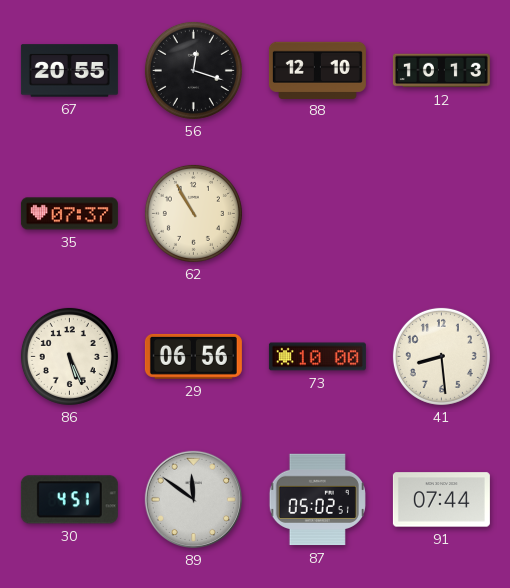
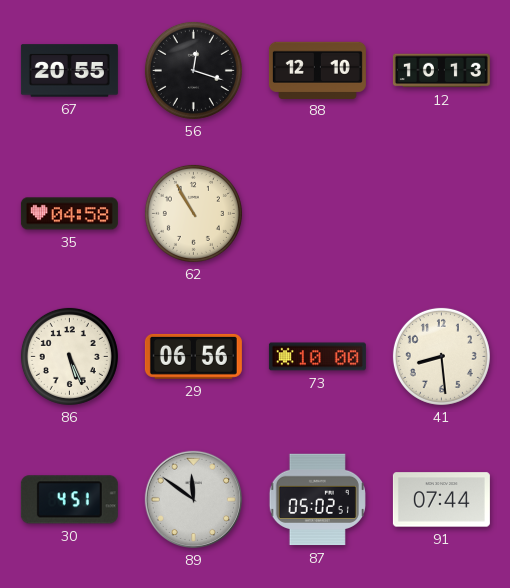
35: 07:37 -> 04:58
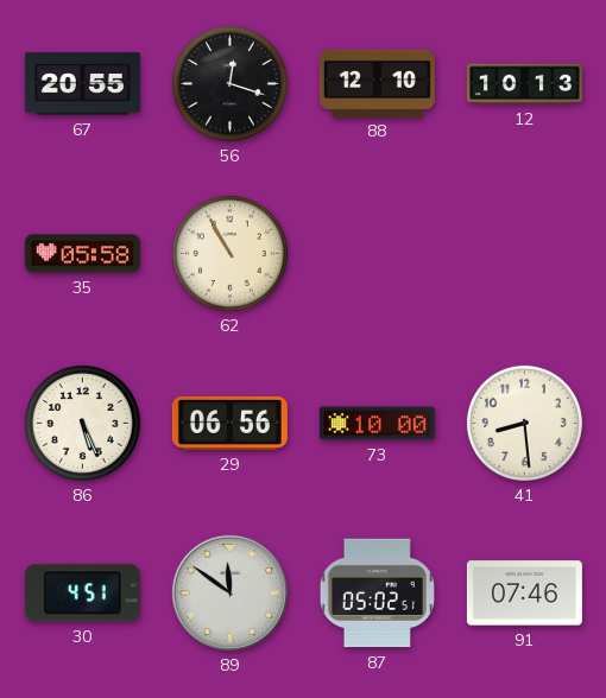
35: 04:58 -> 05:58
91: 07:44 -> 07:46
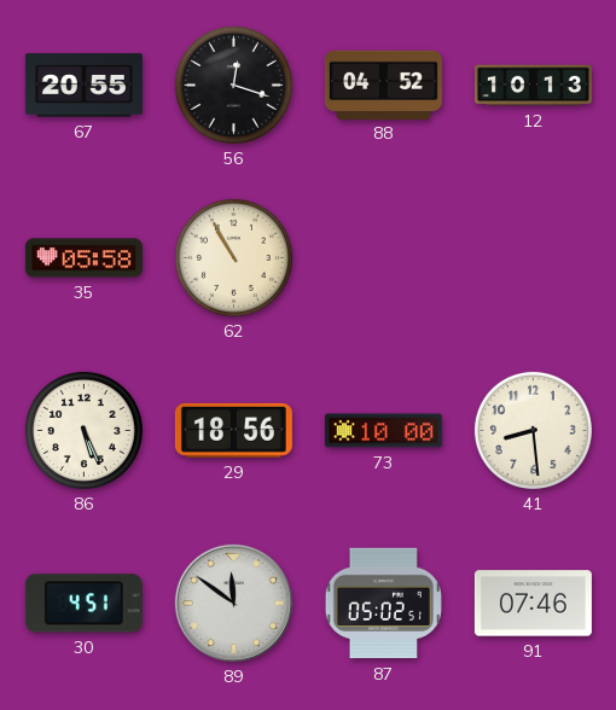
88: 12:10 -> 04:52
29: 06:56 -> 18:56
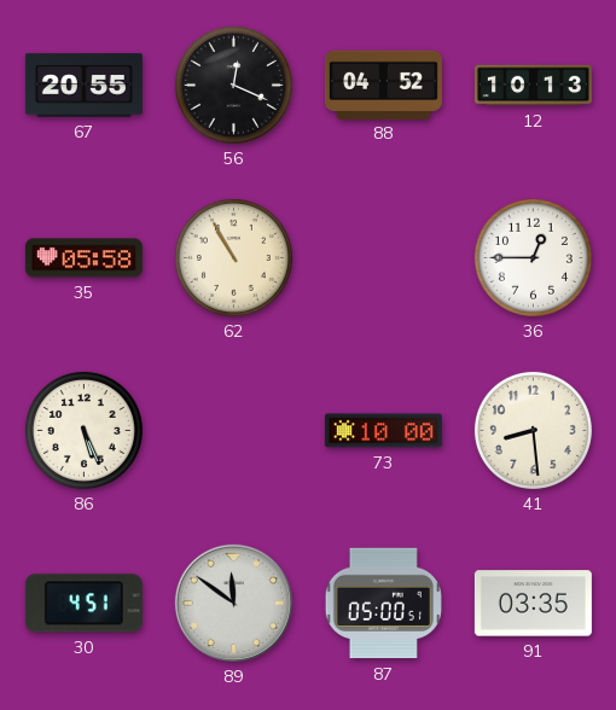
56: 12:18 -> 12:19
36: none -> 12:45
29: 18:56 -> none
87: 05:02 -> 05:00
91: 07:46 -> 03:35
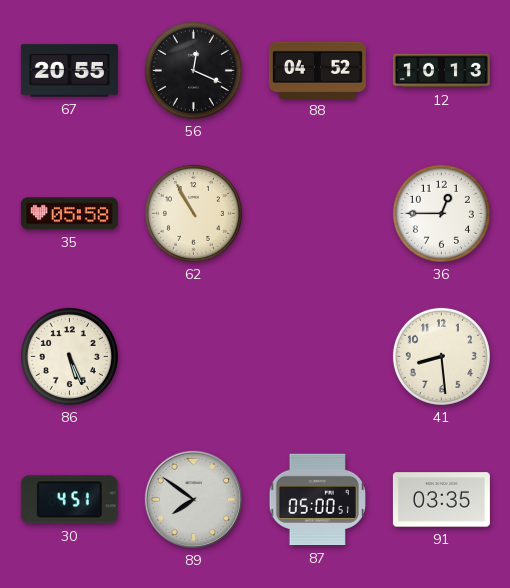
73: 10:00 -> none
89: 11:51 -> 7:51
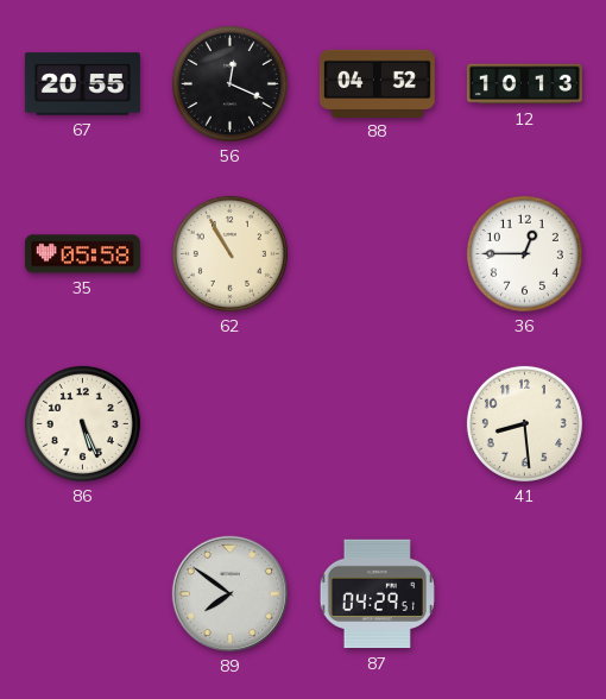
30: 4:51 -> none
87: 05:00 -> 04:29
91: 03:35 -> none
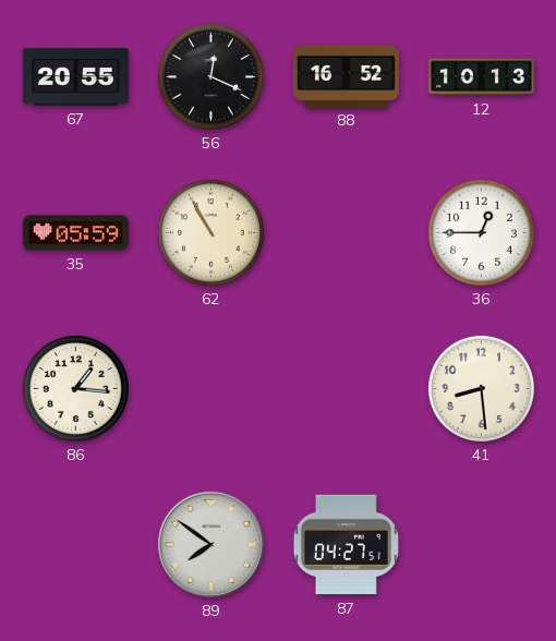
88: 04:52 -> 16:52
35: 05:58 -> 05:59
86: 5:26 -> 1:16
87: 04:29 -> 04:27
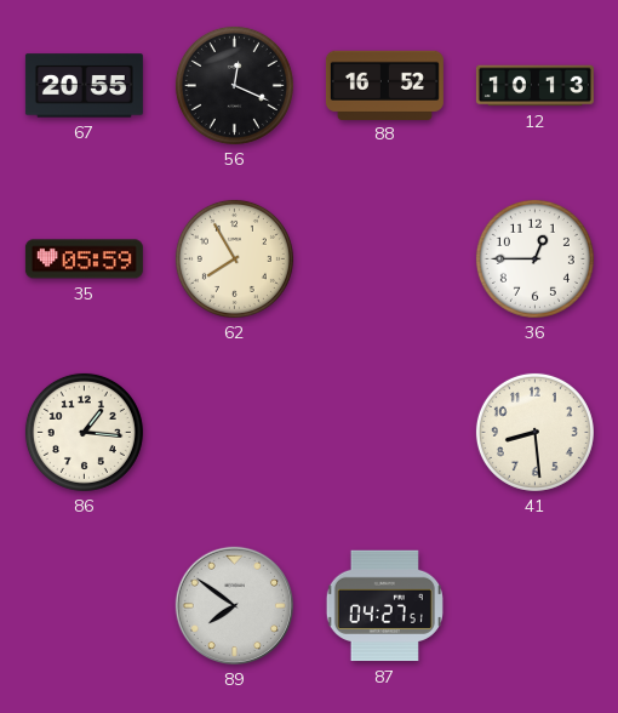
62: 10:55 -> 7:55
